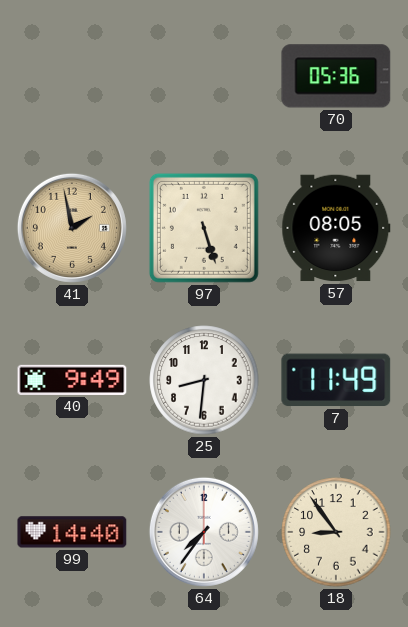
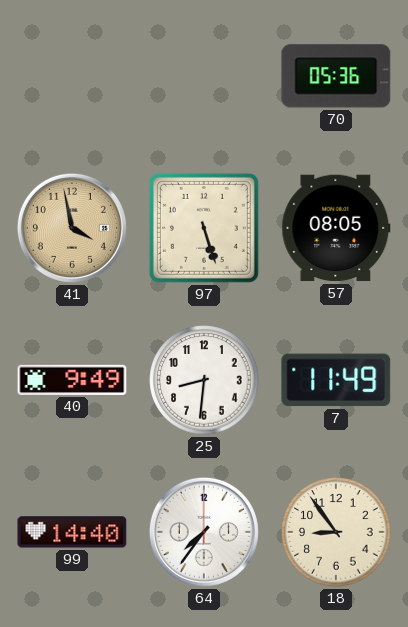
41: 1:58 -> 3:58
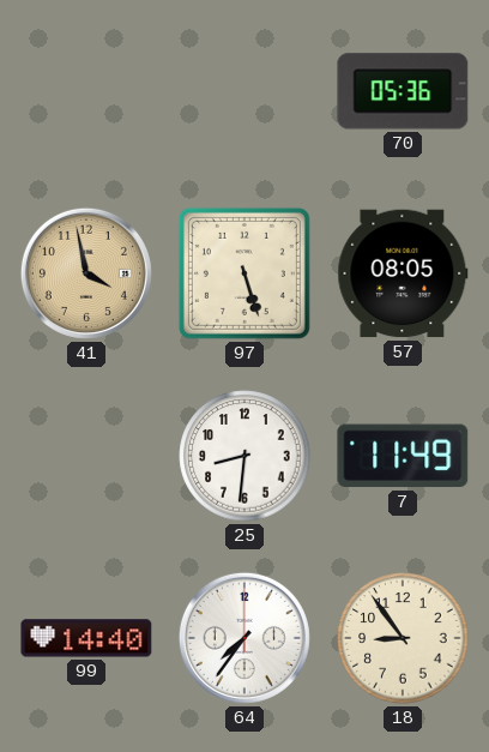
40: 9:49 -> none
